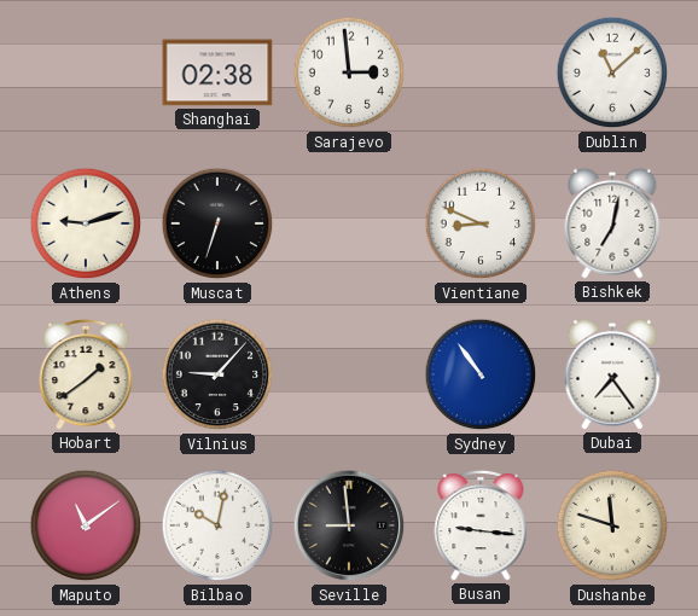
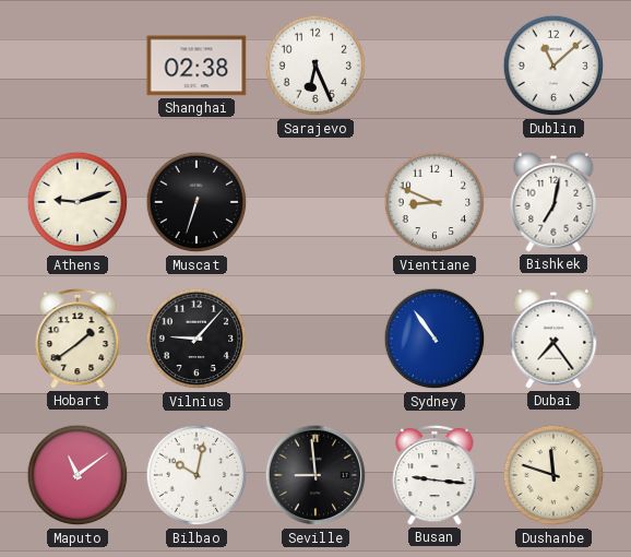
Sarajevo: 2:59 -> 6:26
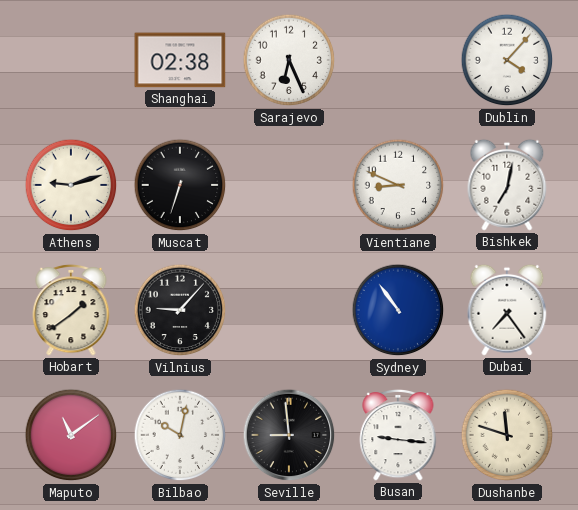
Dublin: 11:08 -> 4:07
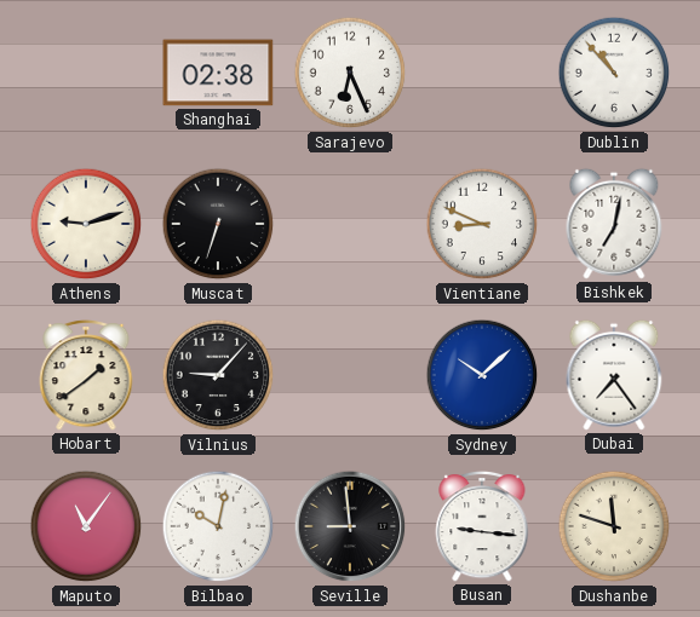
Dublin: 4:07 -> 10:53
Sydney: 10:54 -> 10:08
Maputo: 11:09 -> 11:06
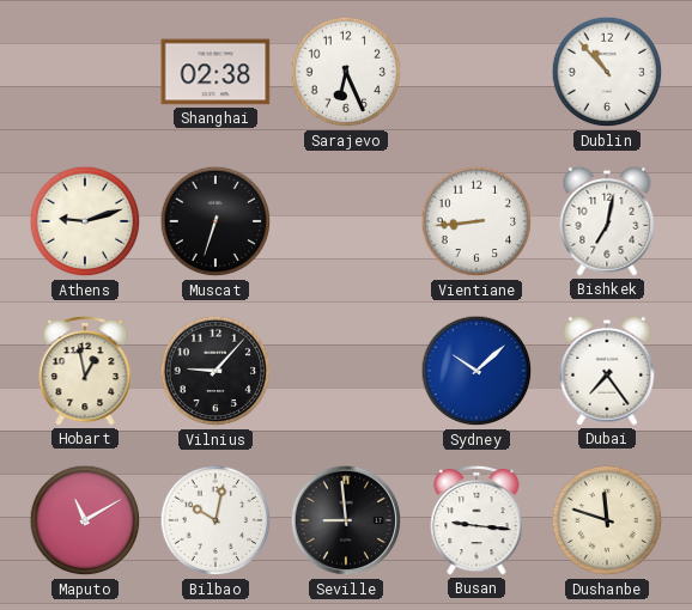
Vientiane: 8:49 -> 8:44
Hobart: 1:39 -> 12:58
Maputo: 11:06 -> 11:10
